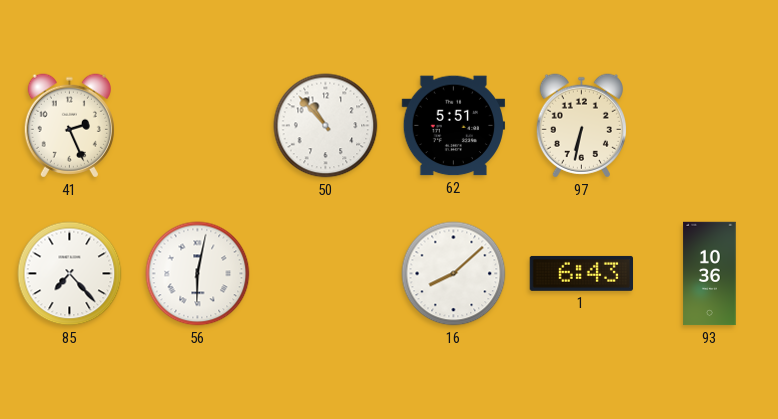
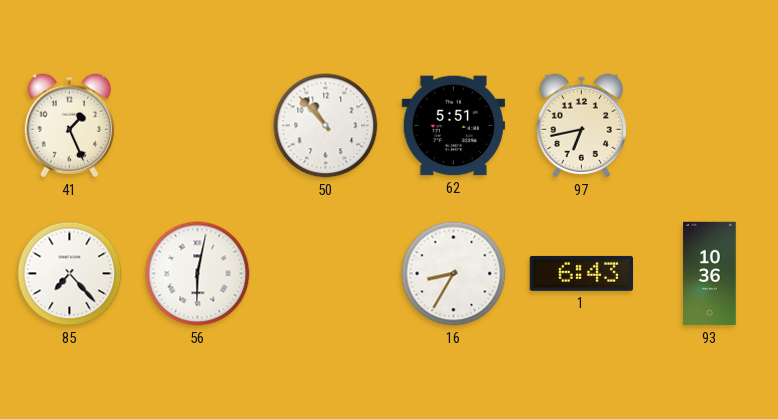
41: 2:26 -> 1:26
97: 6:32 -> 6:43
16: 8:08 -> 8:35
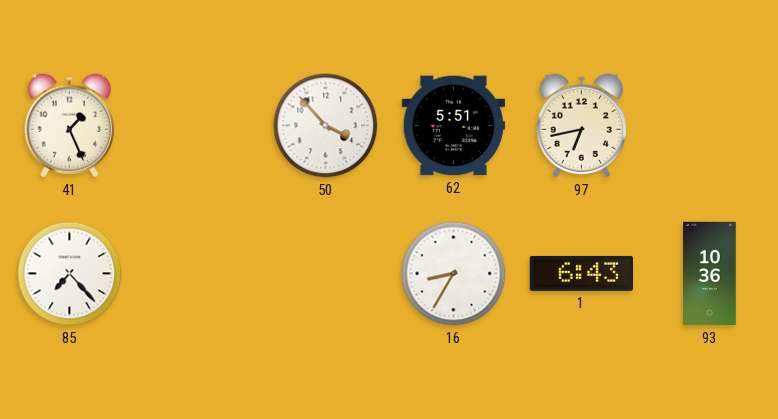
50: 10:53 -> 3:53
56: 6:02 -> none
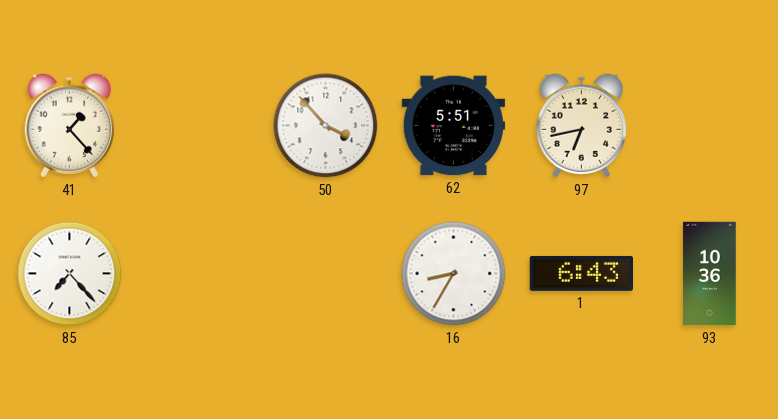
41: 1:26 -> 1:23
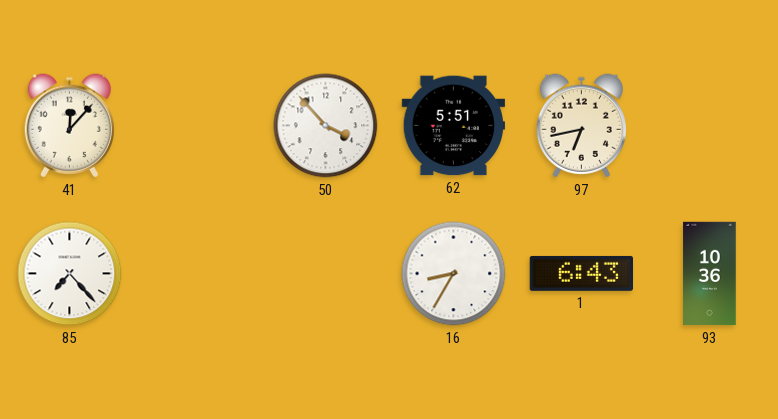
41: 1:23 -> 12:07
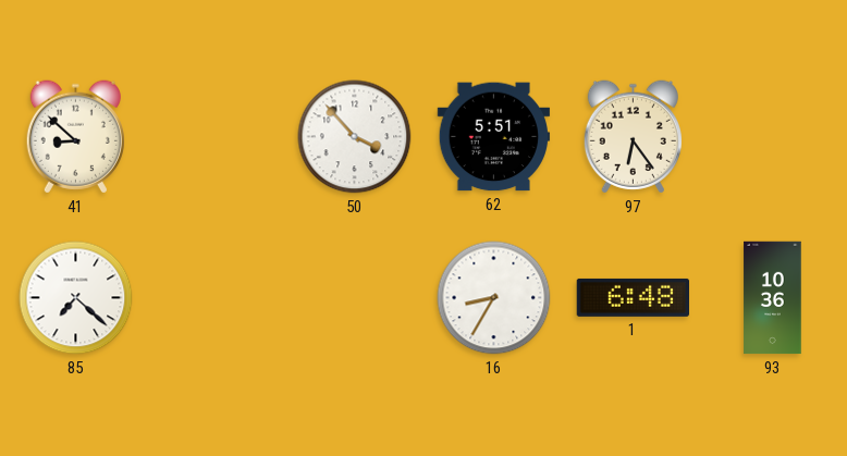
41: 12:07 -> 8:52
97: 6:43 -> 6:24
85: 7:23 -> 7:22
1: 6:43 -> 6:48
